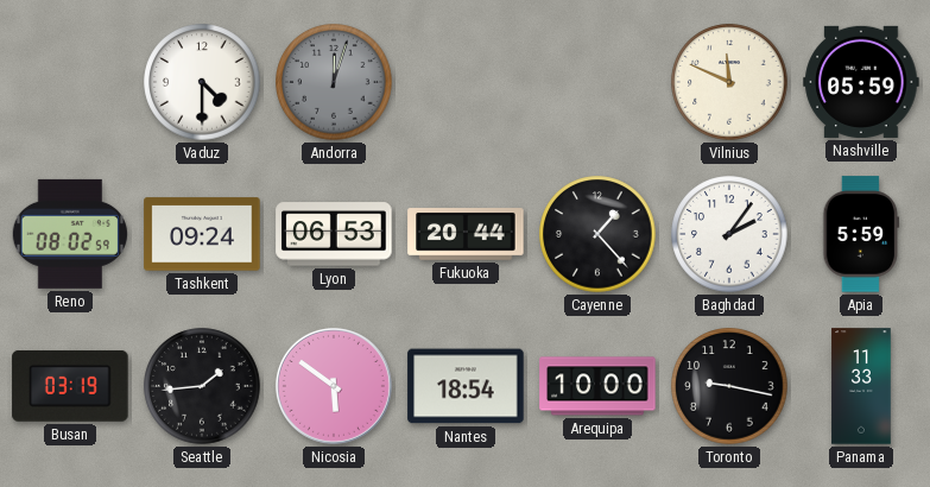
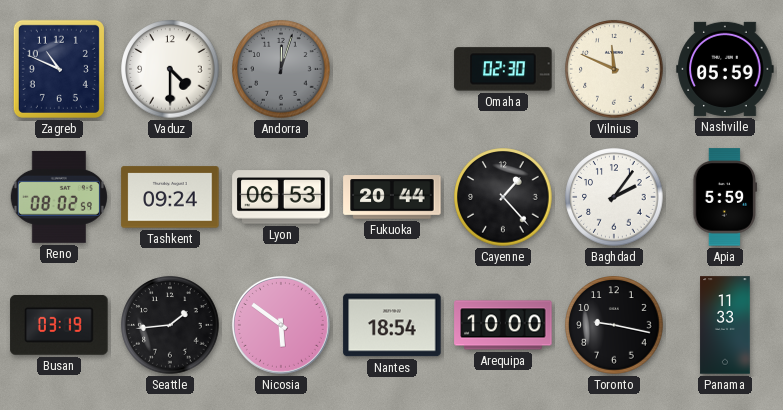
Zagreb: none -> 10:49
Omaha: none -> 02:30
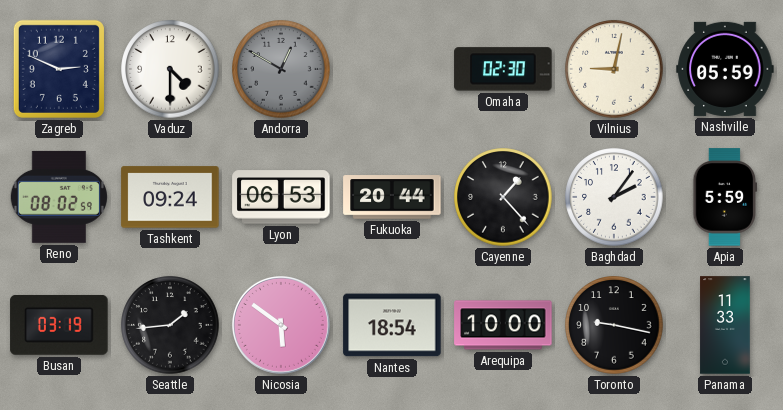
Zagreb: 10:49 -> 2:49
Andorra: 12:03 -> 12:50
Vilnius: 11:49 -> 9:02
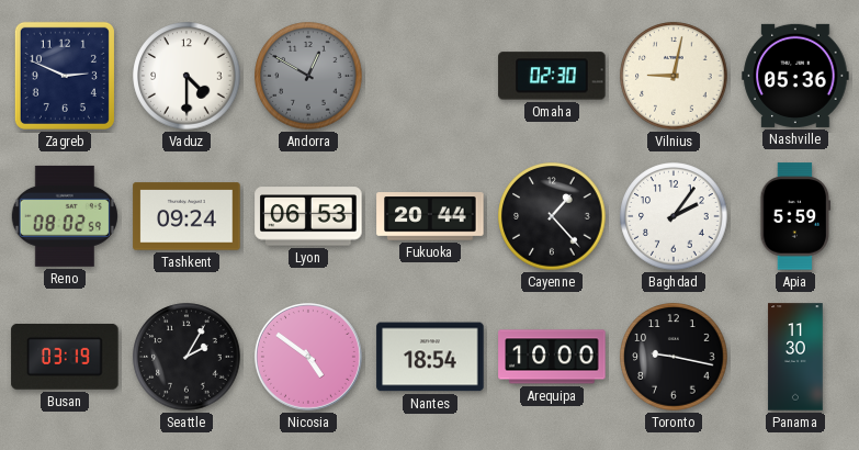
Nashville: 05:59 -> 05:36
Seattle: 1:44 -> 2:05
Nicosia: 5:51 -> 4:51
Panama: 11:33 -> 11:30
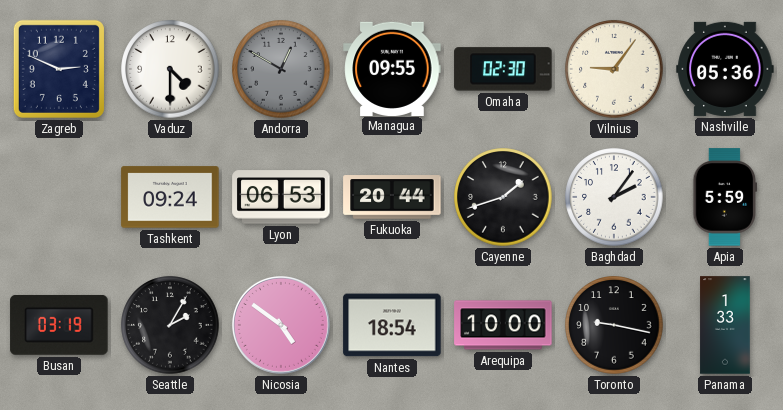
Managua: none -> 09:55
Vilnius: 9:02 -> 9:06
Reno: 08:02 -> none
Cayenne: 1:23 -> 1:42
Panama: 11:30 -> 1:33
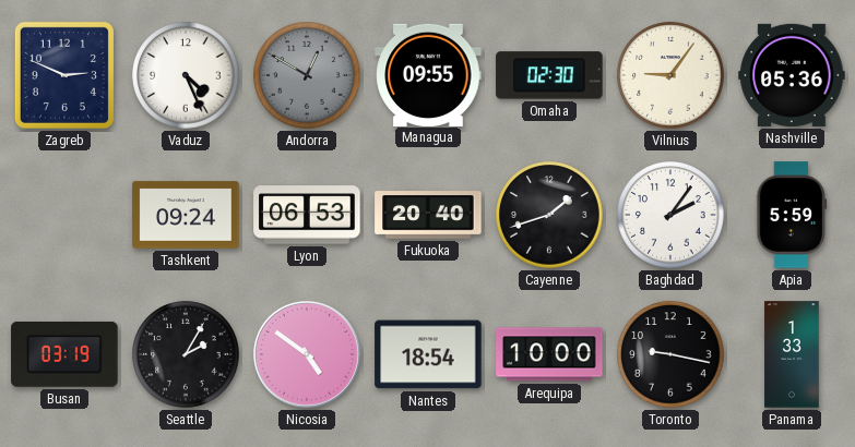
Vaduz: 4:30 -> 4:26
Fukuoka: 20:44 -> 20:40
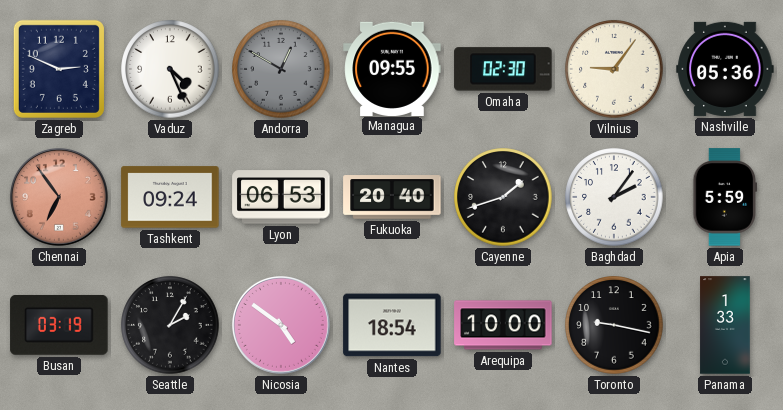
Chennai: none -> 6:54
